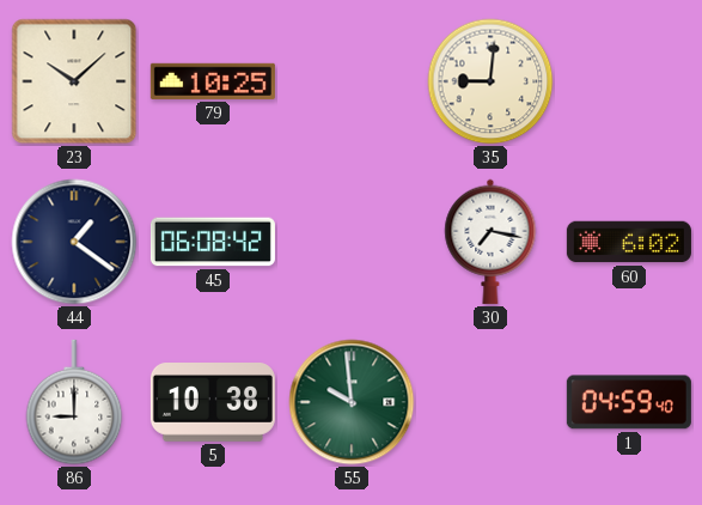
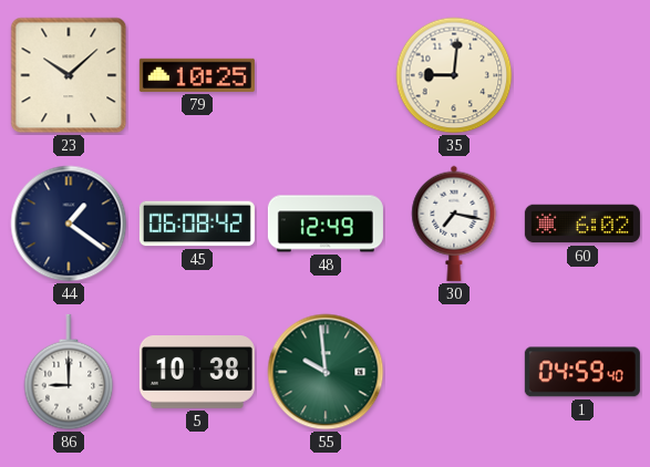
48: none -> 12:49
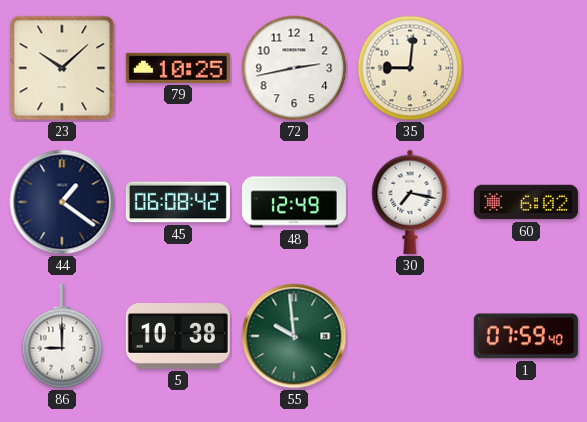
72: none -> 2:43
1: 04:59 -> 07:59
